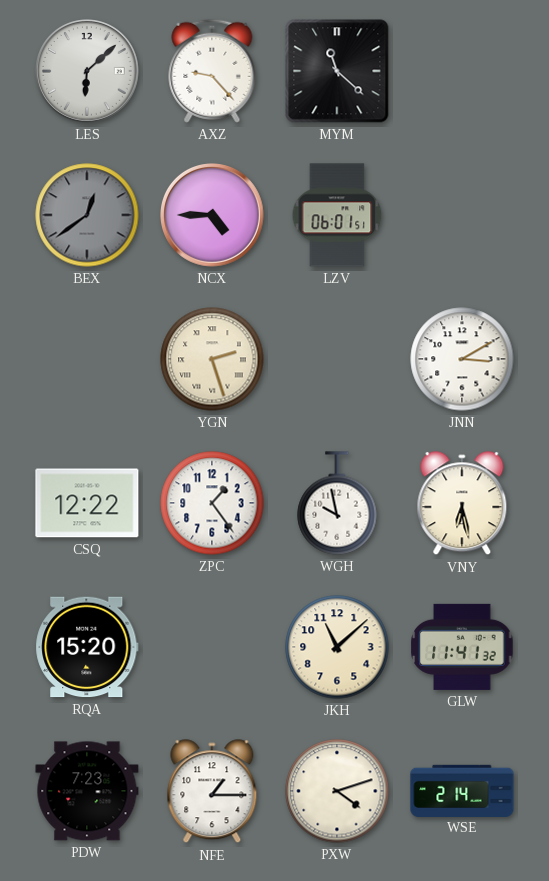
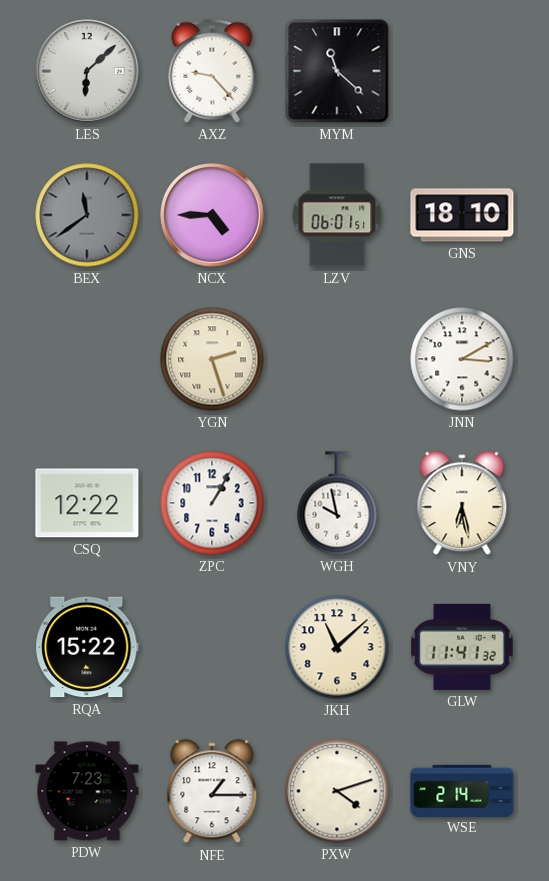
BEX: 12:39 -> 11:39
GNS: none -> 18:10
ZPC: 1:24 -> 1:05
RQA: 15:20 -> 15:22
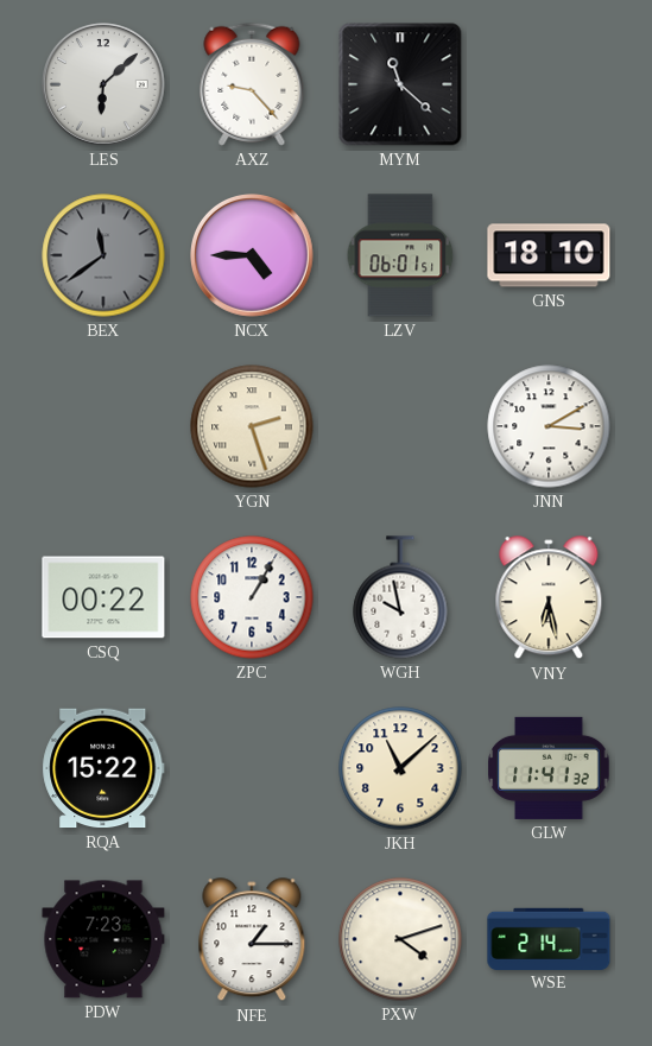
CSQ: 12:22 -> 00:22
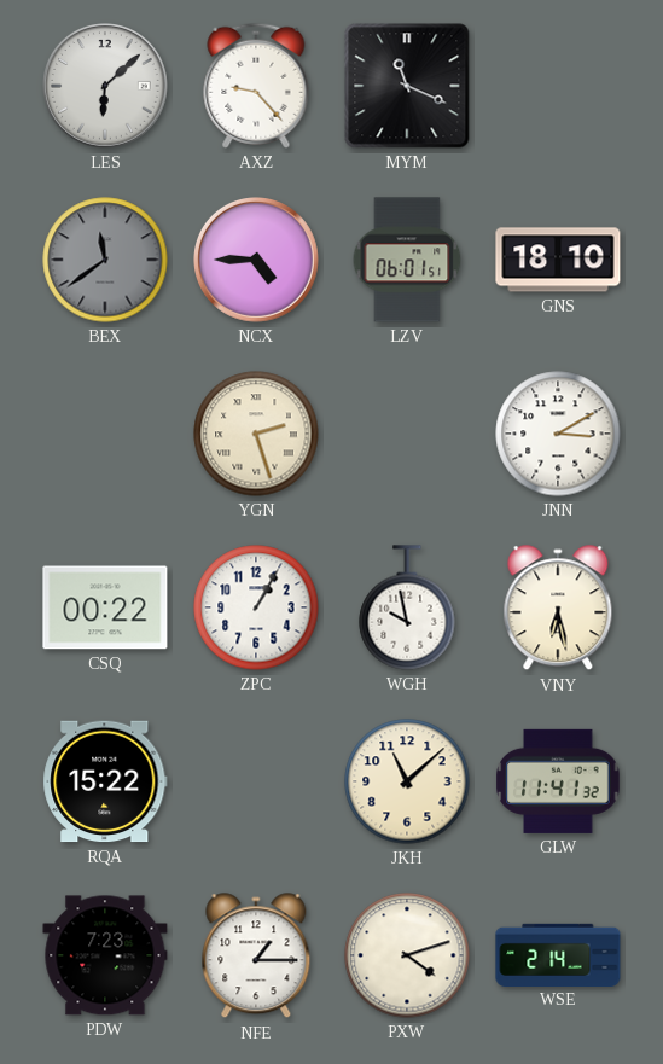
MYM: 11:22 -> 11:19
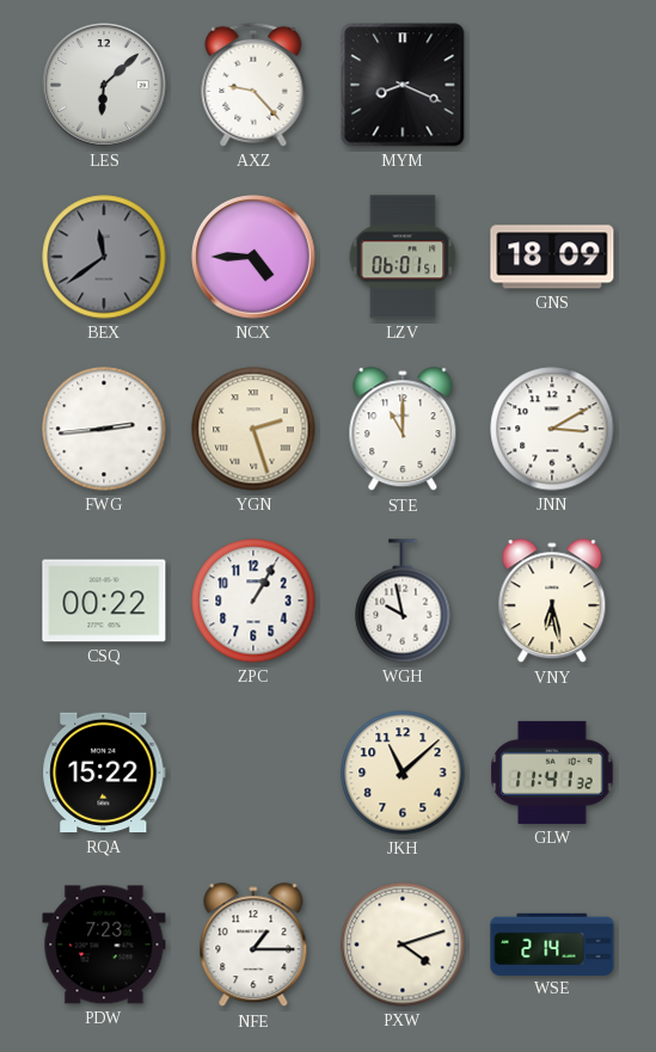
MYM: 11:19 -> 8:19
GNS: 18:10 -> 18:09
FWG: none -> 2:44
STE: none -> 11:00
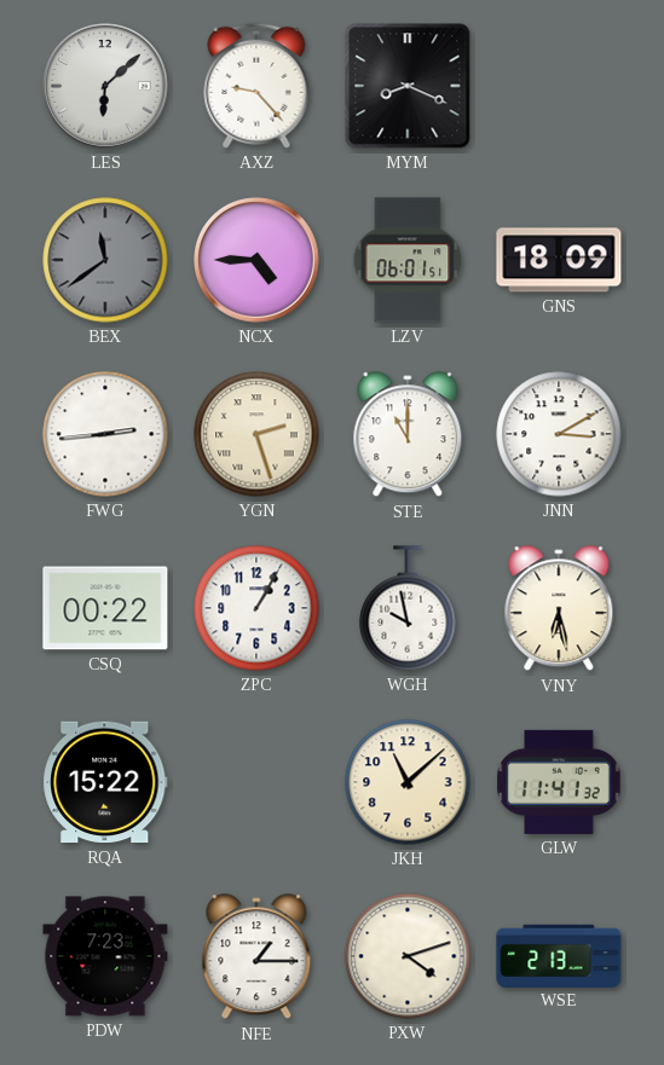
WSE: 2:14 -> 2:13
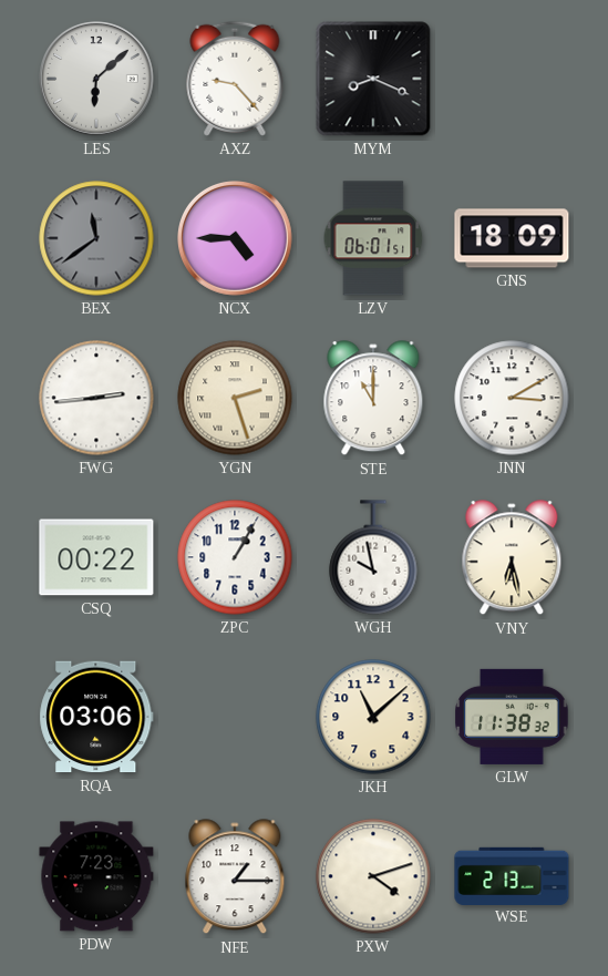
RQA: 15:22 -> 03:06
GLW: 11:41 -> 11:38
